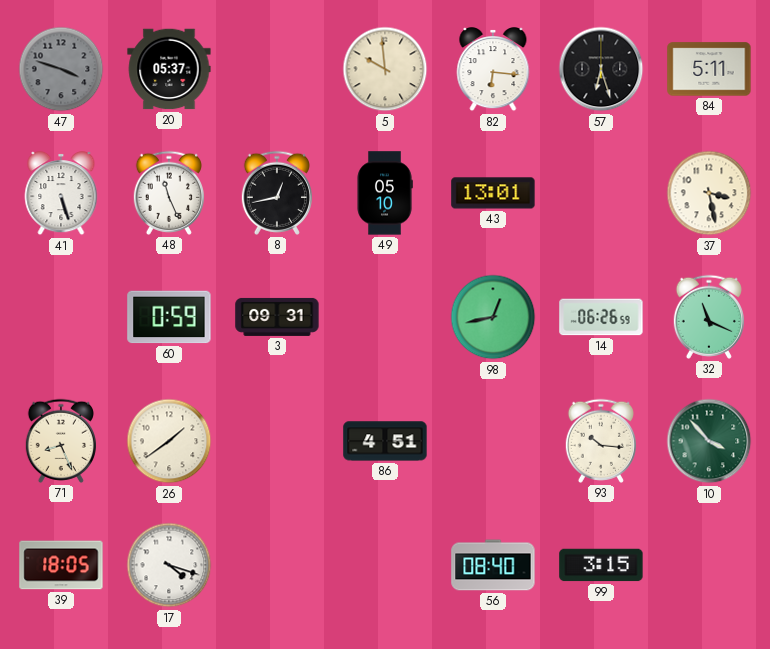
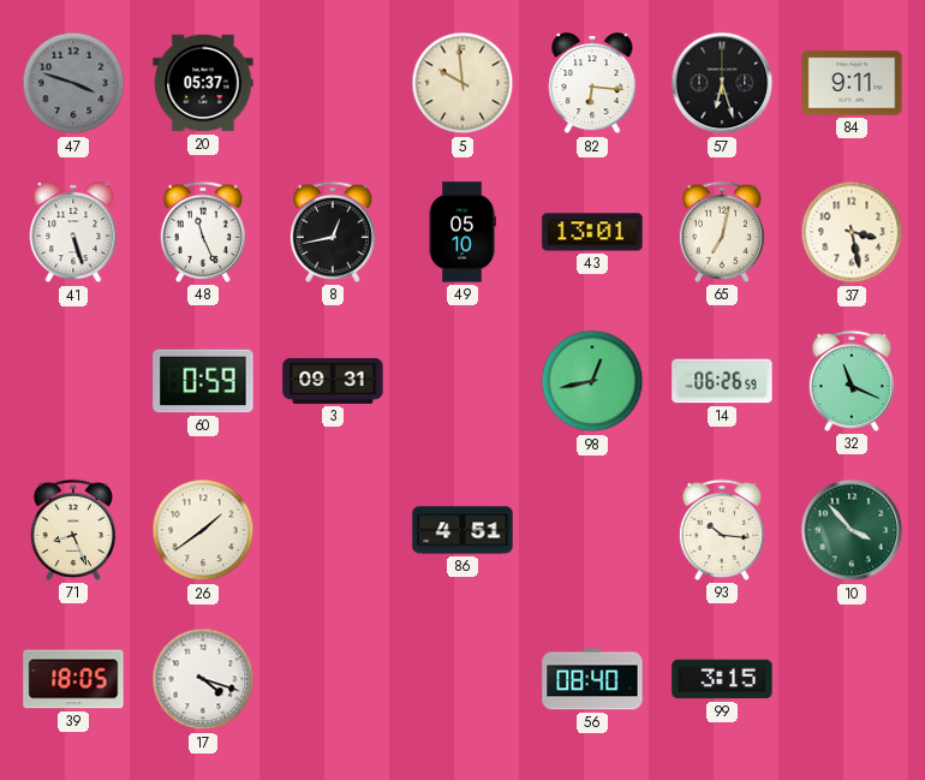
84: 5:11 -> 9:11
65: none -> 7:02
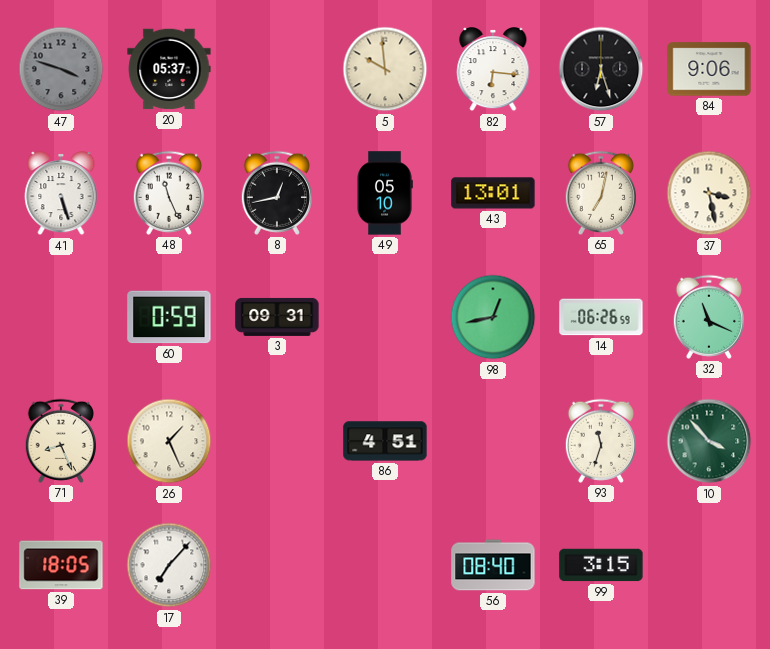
84: 9:11 -> 9:06
26: 1:39 -> 1:26
93: 10:16 -> 11:33
17: 4:18 -> 7:07
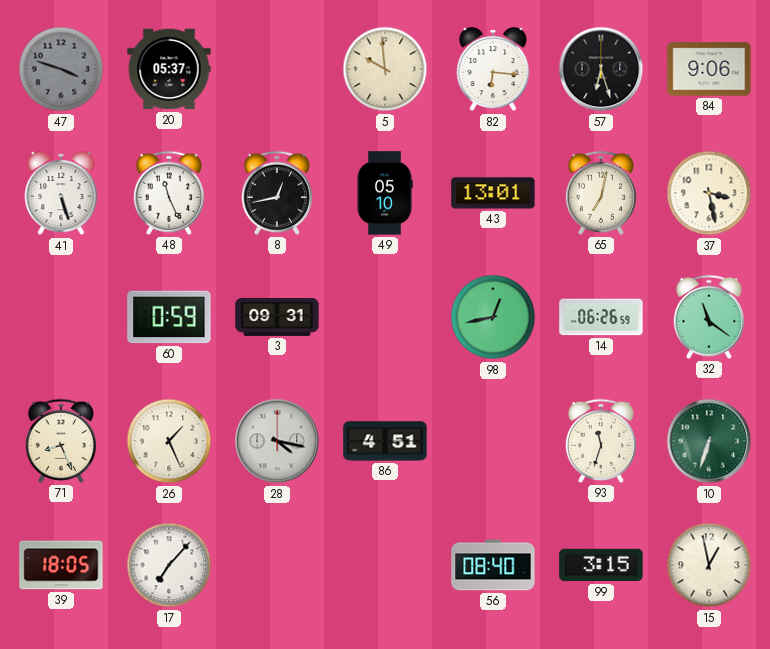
32: 11:19 -> 11:21
28: none -> 4:17
10: 3:53 -> 6:33
15: none -> 12:58
